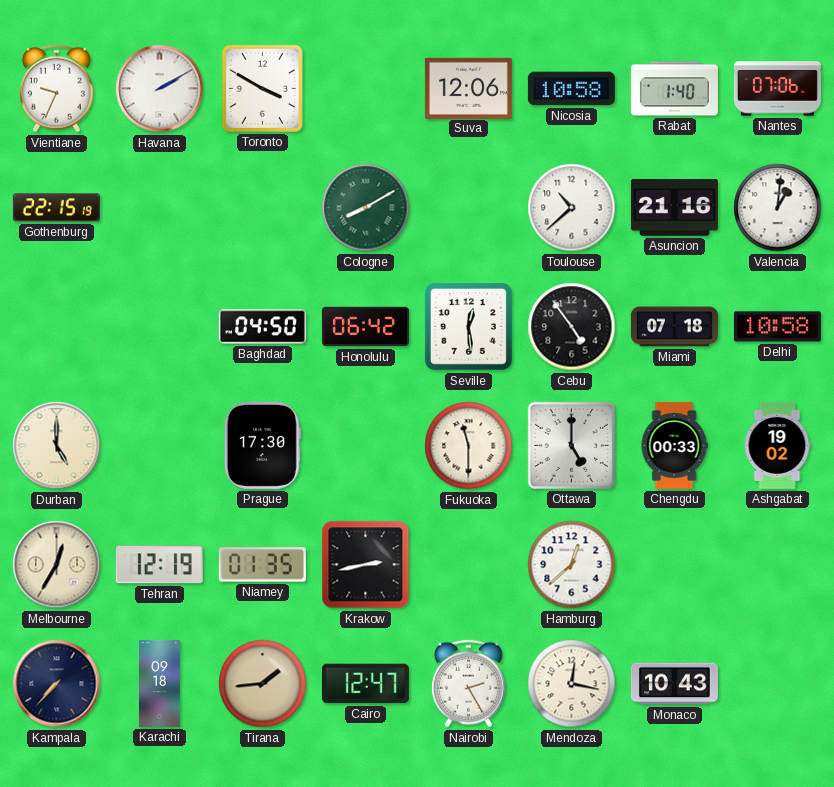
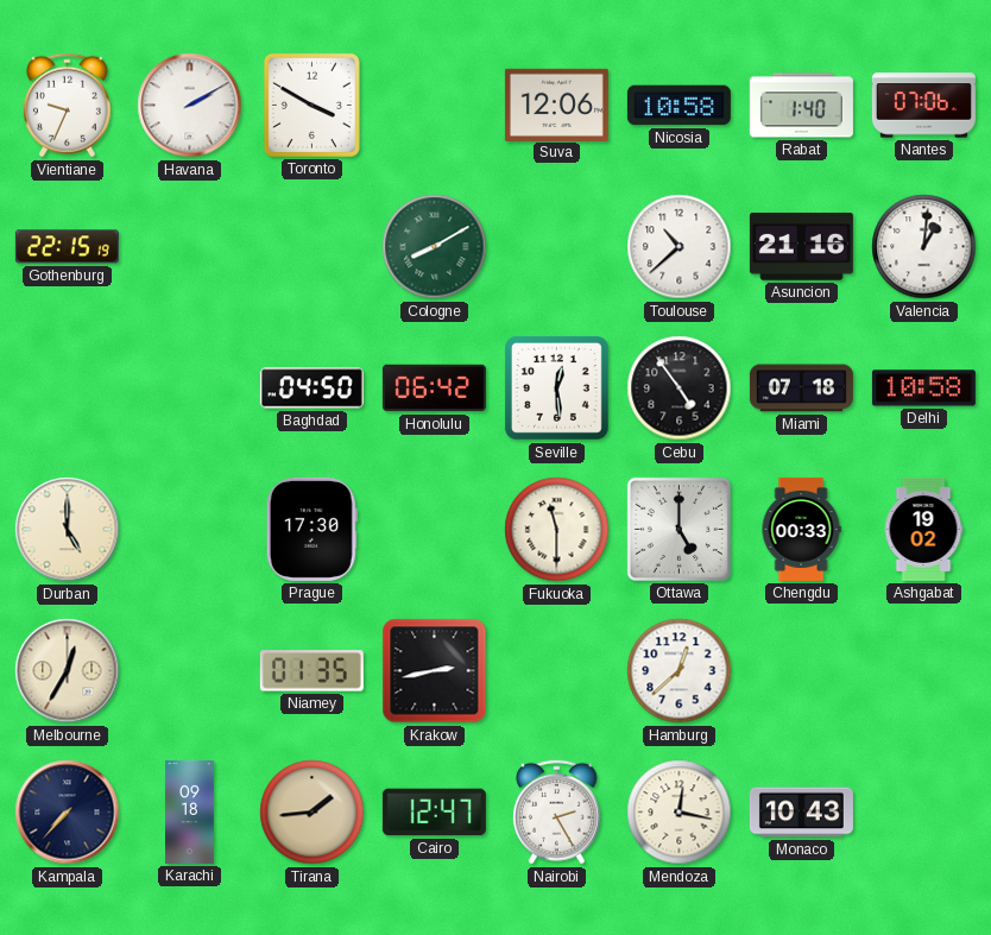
Tehran: 12:19 -> none
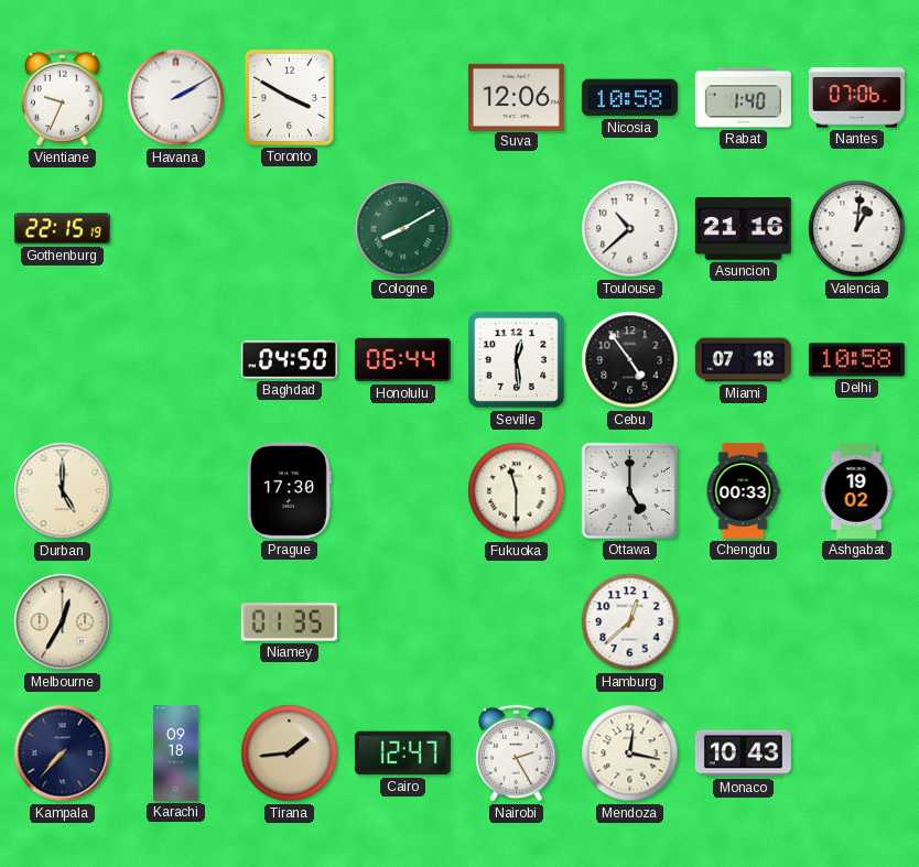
Honolulu: 06:42 -> 06:44
Krakow: 2:43 -> none
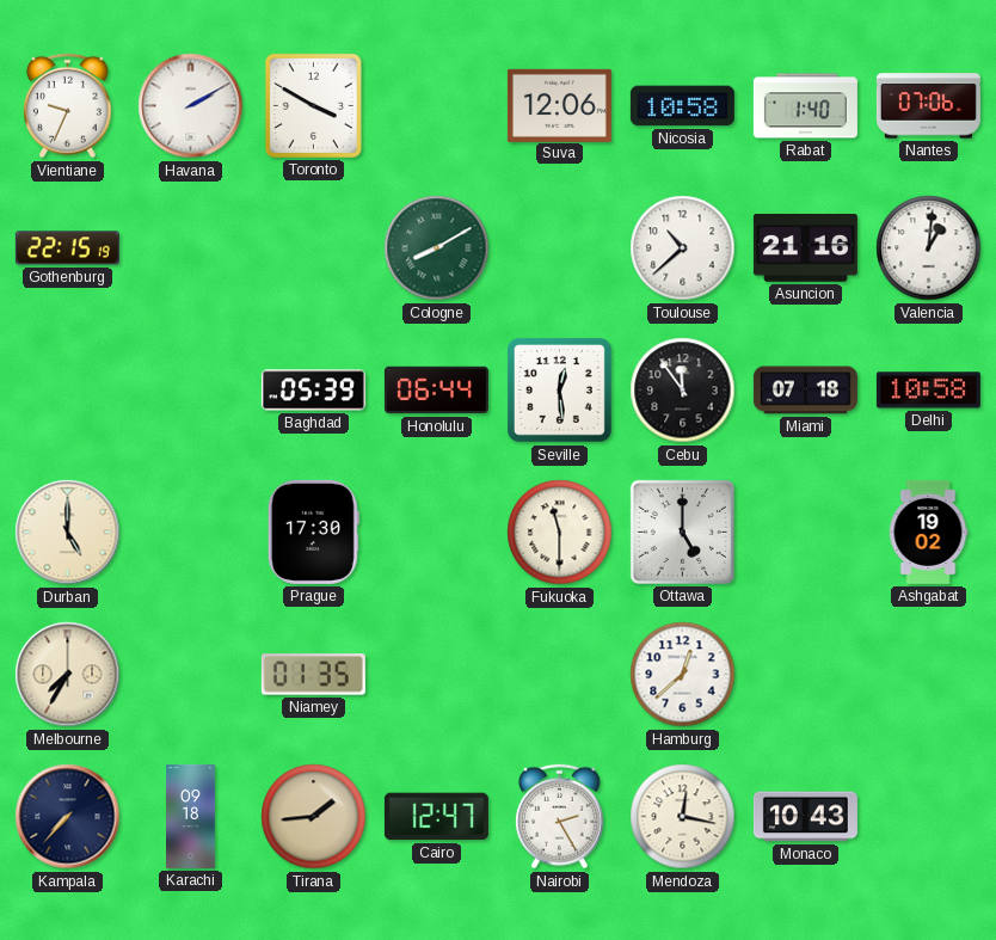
Baghdad: 04:50 -> 05:39
Cebu: 4:54 -> 11:54
Chengdu: 00:33 -> none
Melbourne: 12:35 -> 7:35
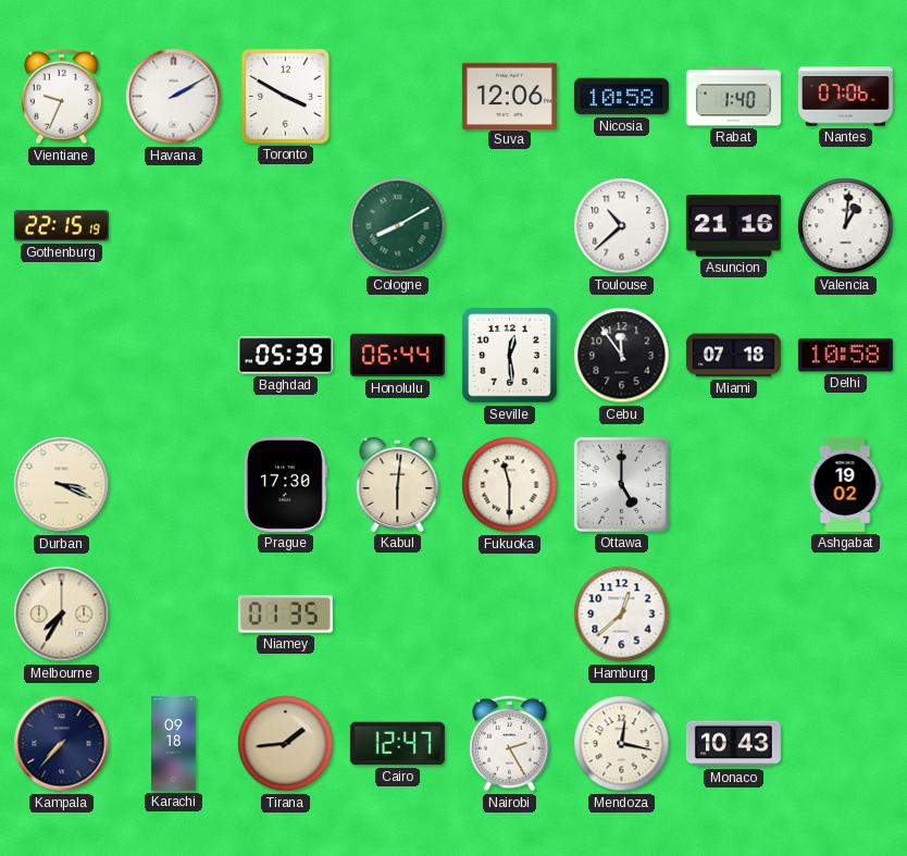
Durban: 5:00 -> 3:19
Kabul: none -> 6:01
